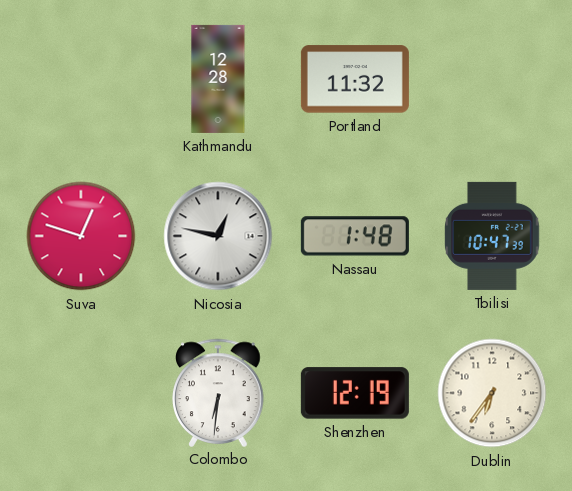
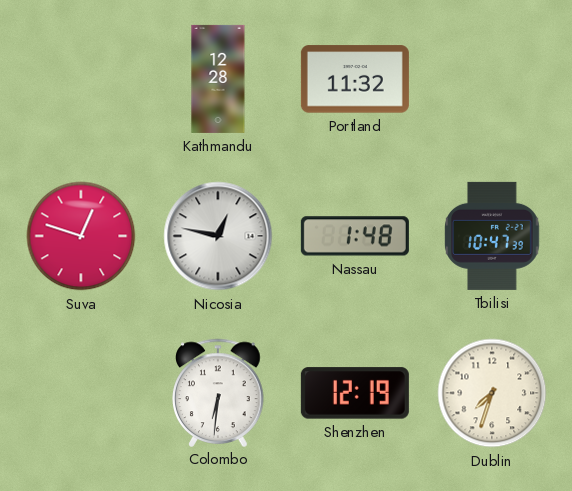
Dublin: 6:36 -> 7:33
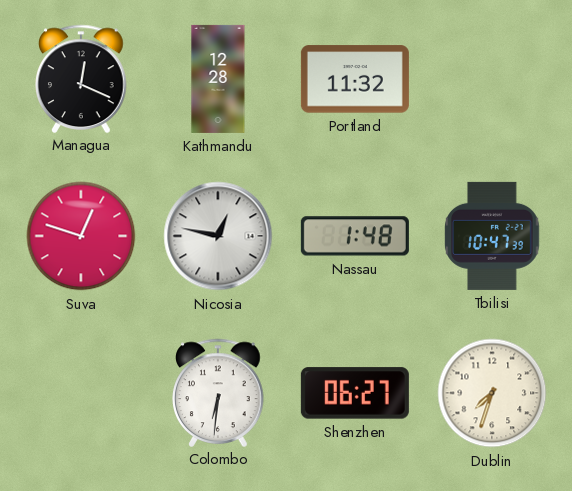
Managua: none -> 12:19
Shenzhen: 12:19 -> 06:27
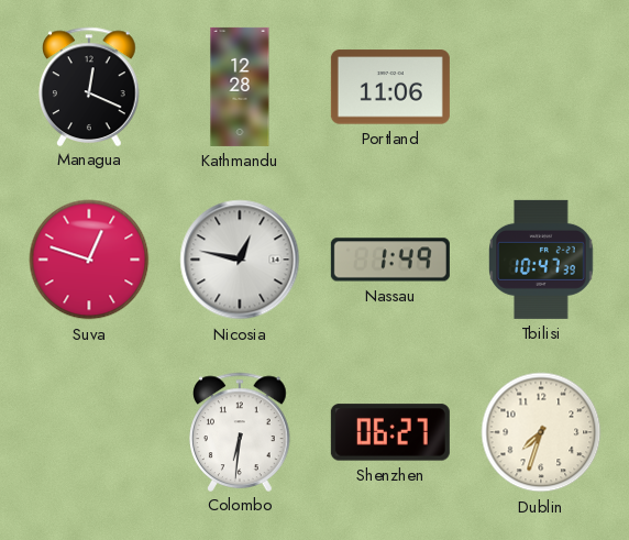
Portland: 11:32 -> 11:06
Nassau: 1:48 -> 1:49
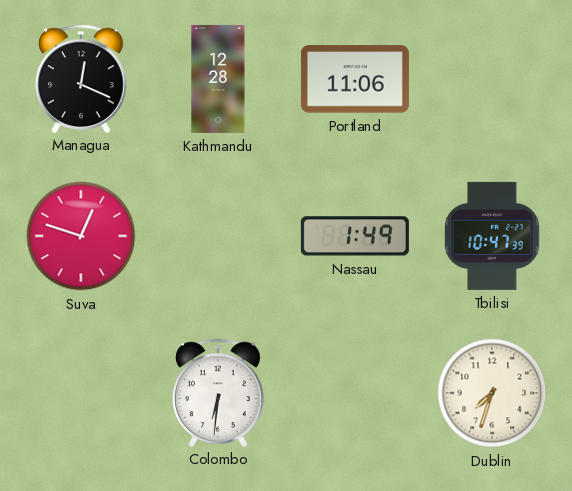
Nicosia: 12:47 -> none
Shenzhen: 06:27 -> none
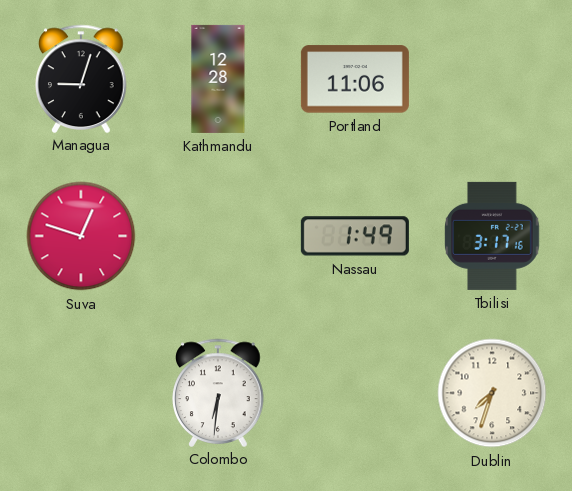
Managua: 12:19 -> 9:03
Tbilisi: 10:47 -> 3:17
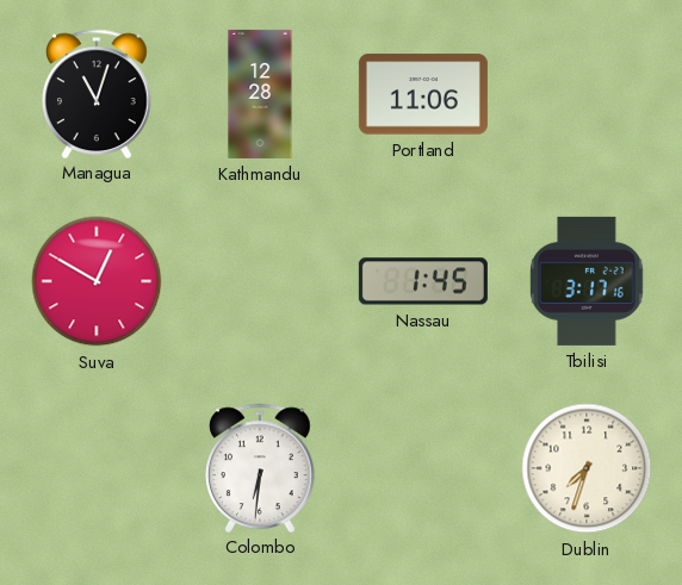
Managua: 9:03 -> 11:03
Suva: 12:48 -> 12:50
Nassau: 1:49 -> 1:45
